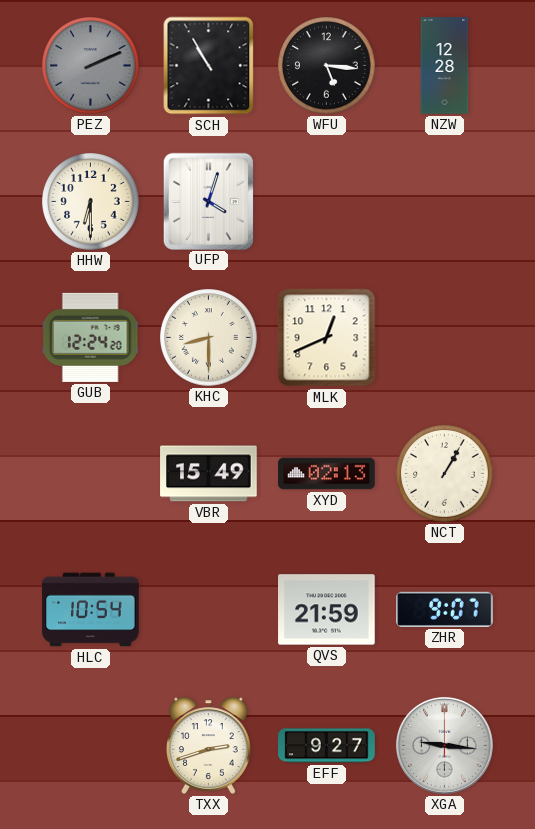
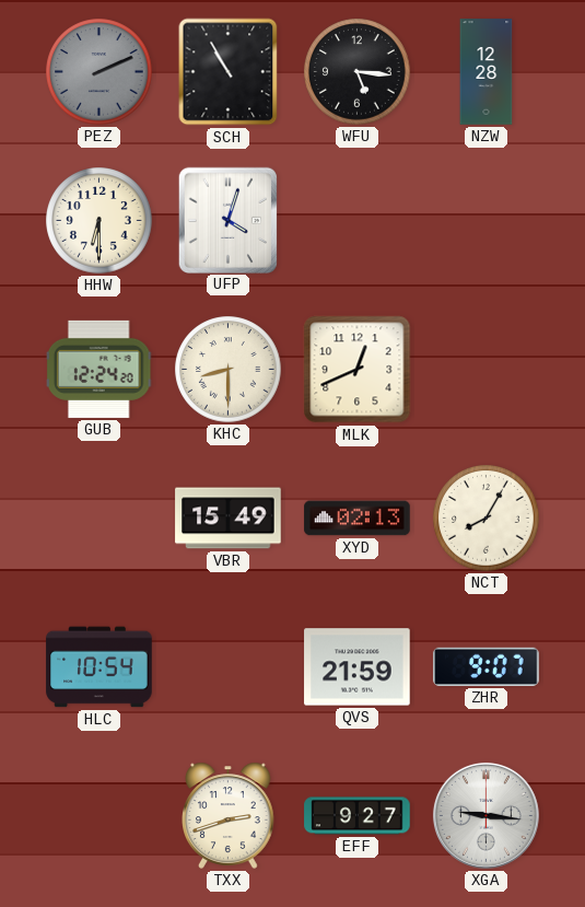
NCT: 1:05 -> 8:05
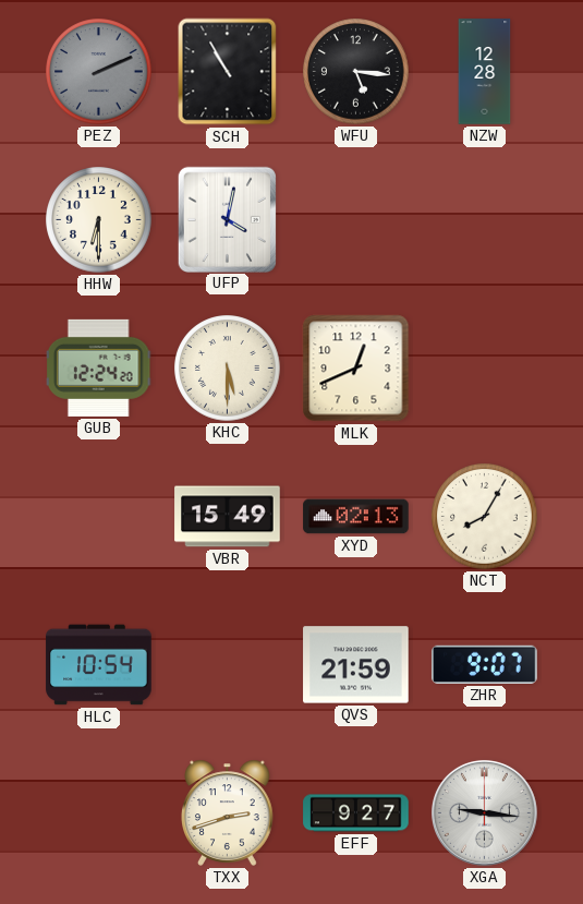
UFP: 4:03 -> 4:02
KHC: 8:30 -> 5:30
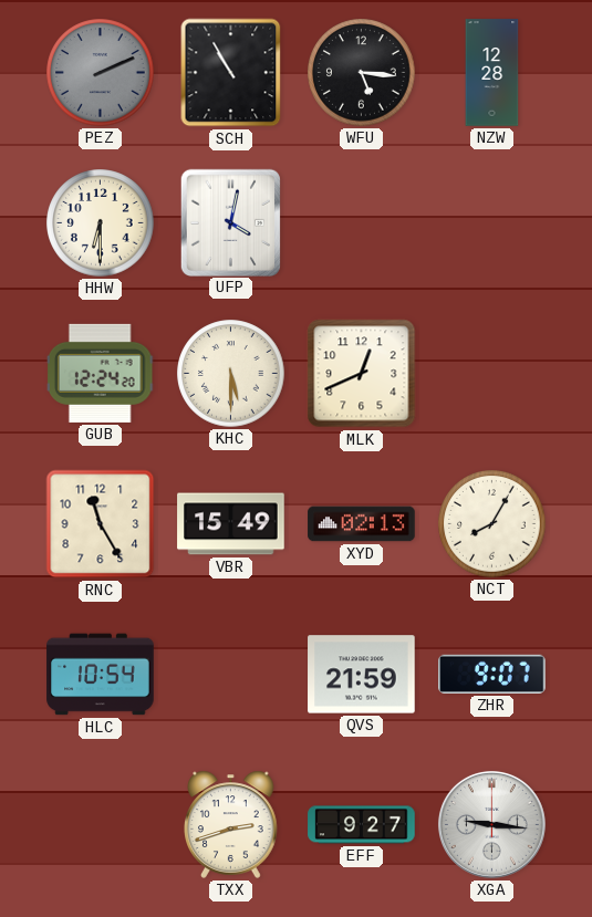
RNC: none -> 11:25
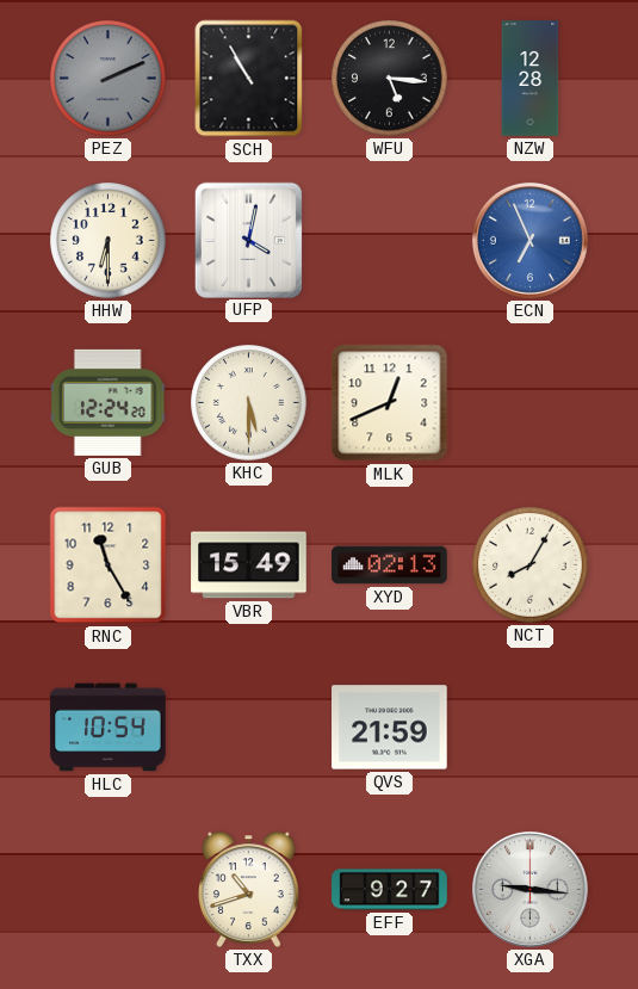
ECN: none -> 6:56
ZHR: 9:07 -> none
TXX: 2:42 -> 10:42
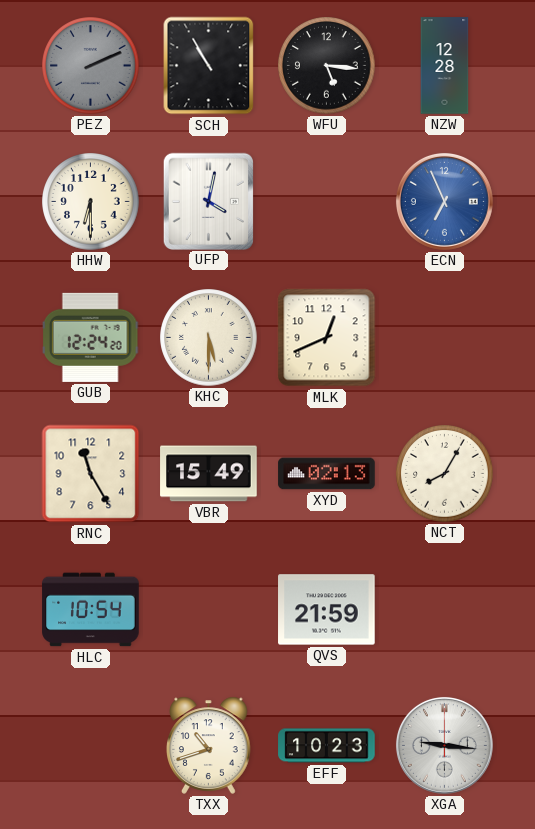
EFF: 9:27 -> 10:23
